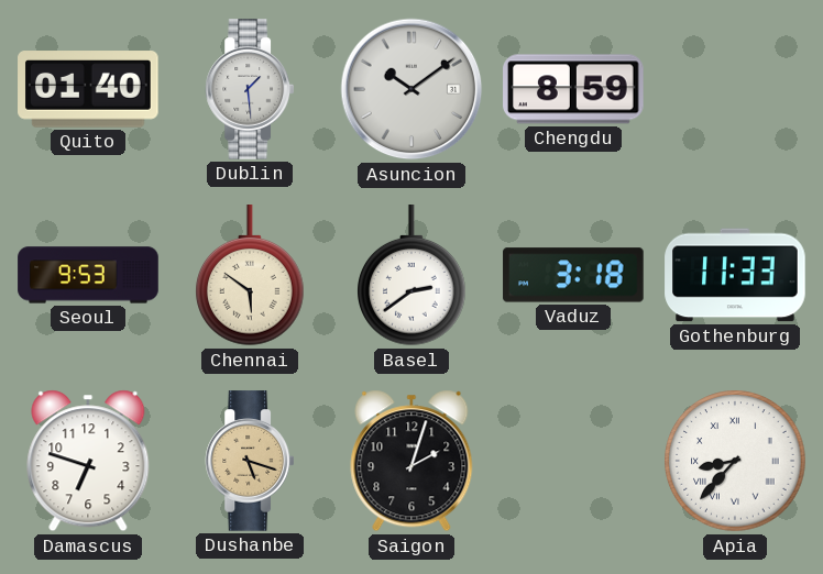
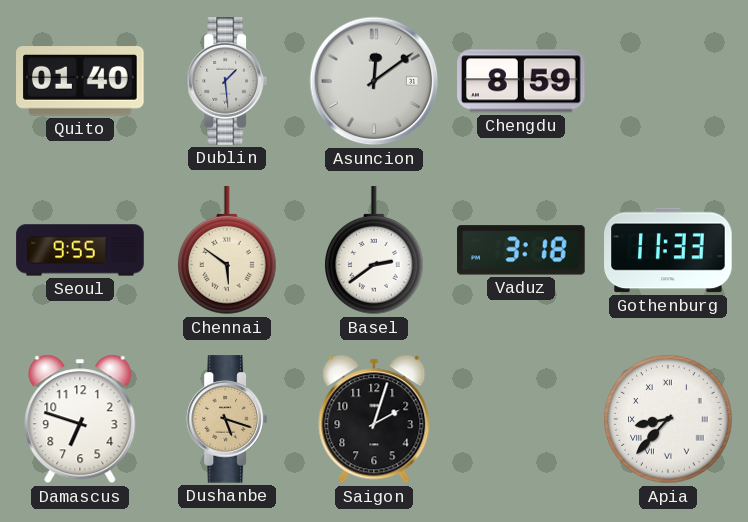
Asuncion: 10:09 -> 12:09
Seoul: 9:53 -> 9:55
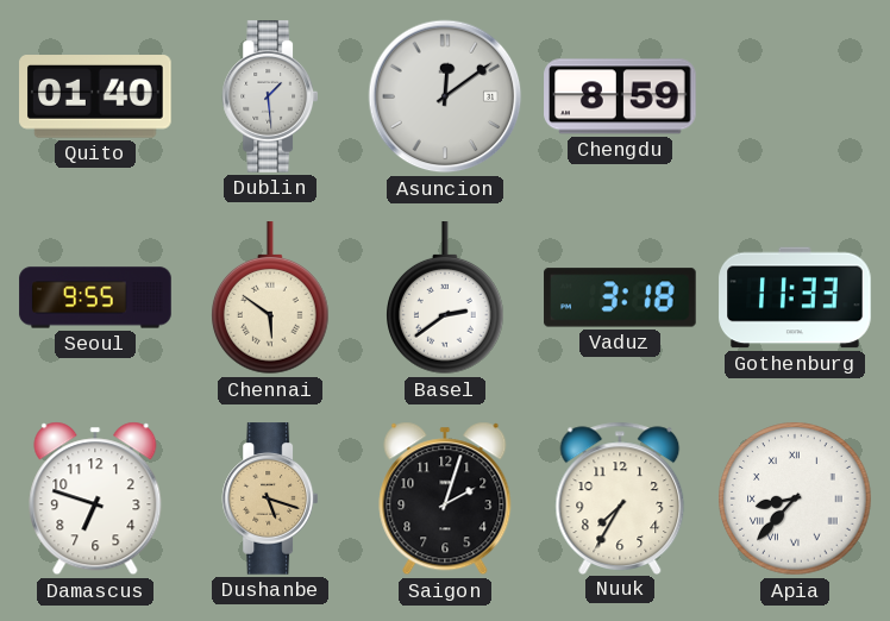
Nuuk: none -> 7:35
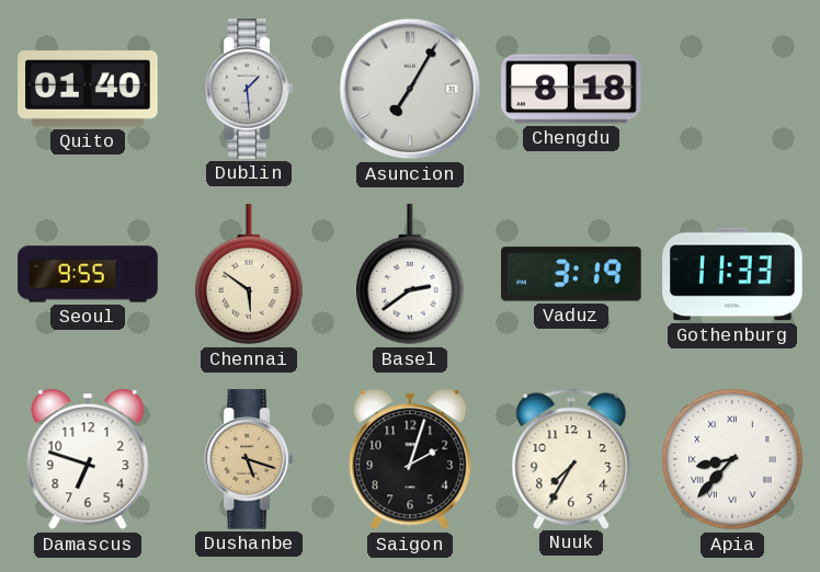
Asuncion: 12:09 -> 7:05
Chengdu: 8:59 -> 8:18
Vaduz: 3:18 -> 3:19
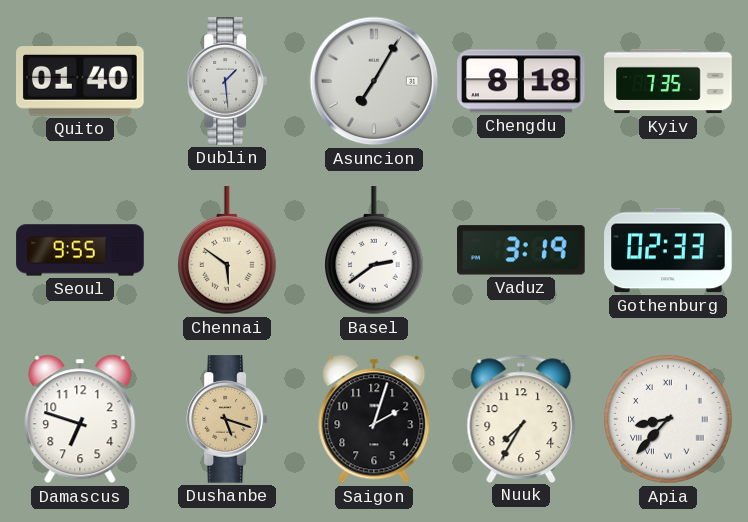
Kyiv: none -> 7:35
Gothenburg: 11:33 -> 02:33
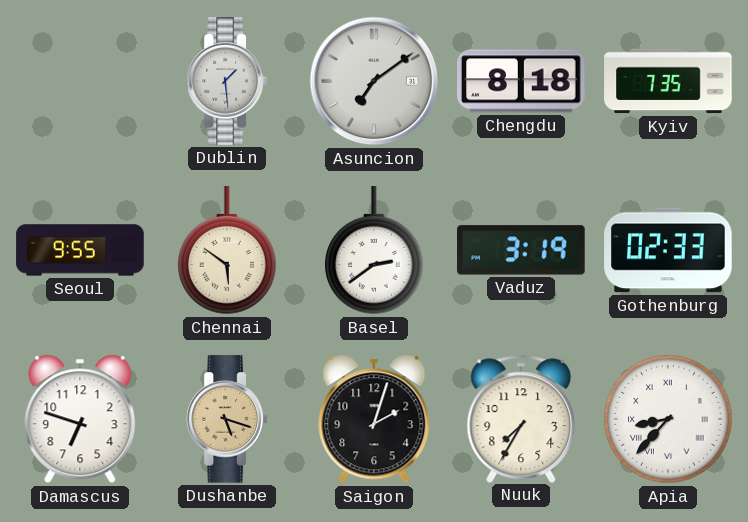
Quito: 01:40 -> none
Asuncion: 7:05 -> 7:09
